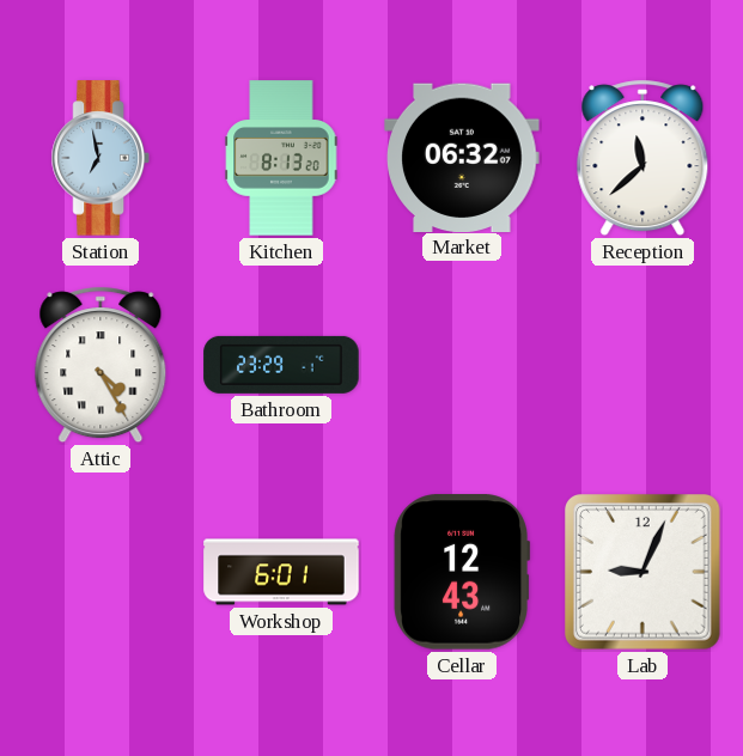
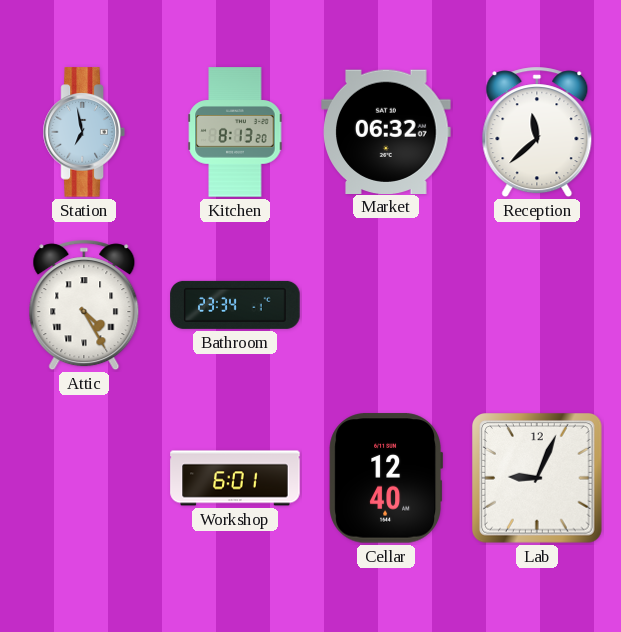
Bathroom: 23:29 -> 23:34
Cellar: 12:43 -> 12:40
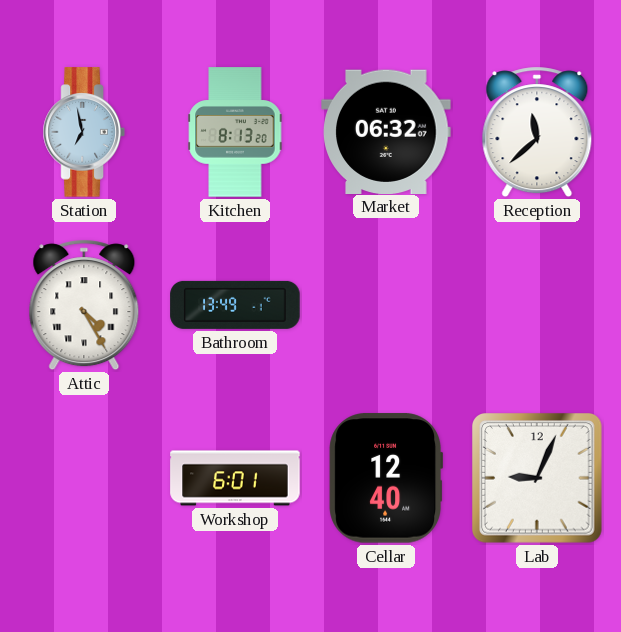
Bathroom: 23:34 -> 13:49
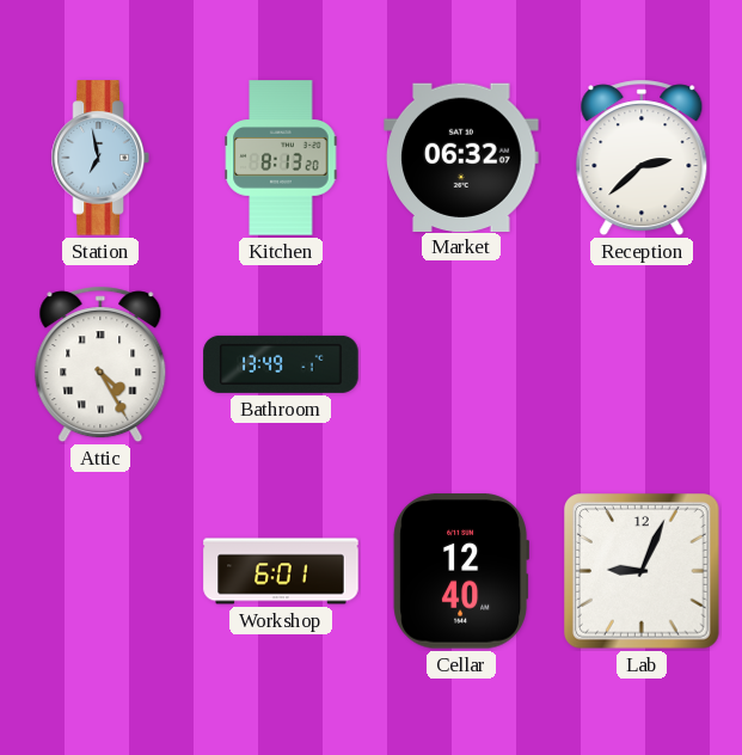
Reception: 11:38 -> 2:38
